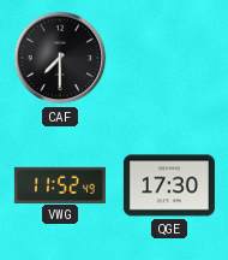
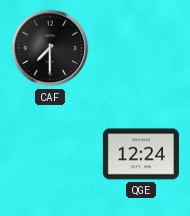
VWG: 11:52 -> none
QGE: 17:30 -> 12:24
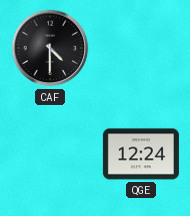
CAF: 7:30 -> 4:30
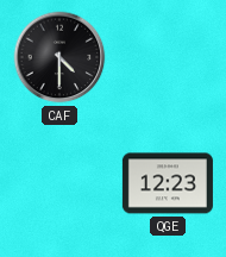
QGE: 12:24 -> 12:23
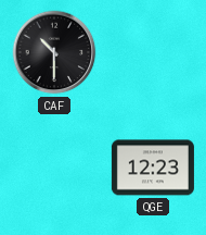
CAF: 4:30 -> 10:30
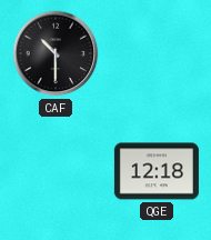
QGE: 12:23 -> 12:18
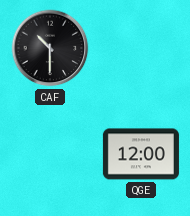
QGE: 12:18 -> 12:00
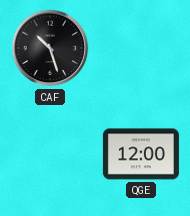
CAF: 10:30 -> 10:27
